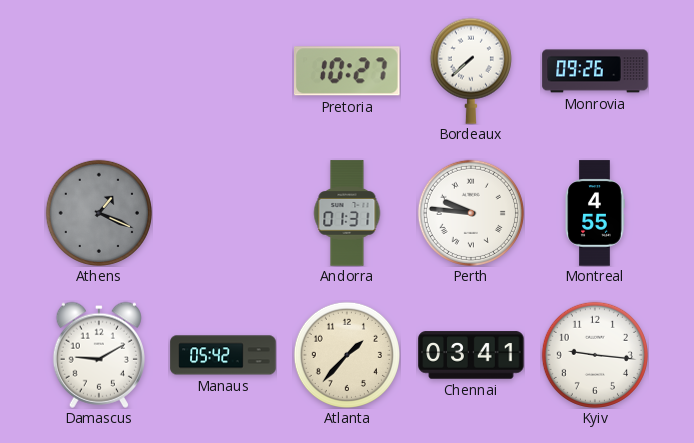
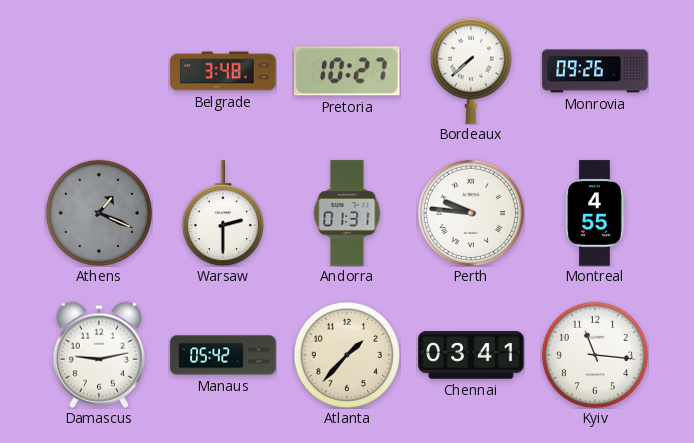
Belgrade: none -> 3:48
Warsaw: none -> 2:30
Damascus: 9:10 -> 9:13
Kyiv: 9:16 -> 11:16
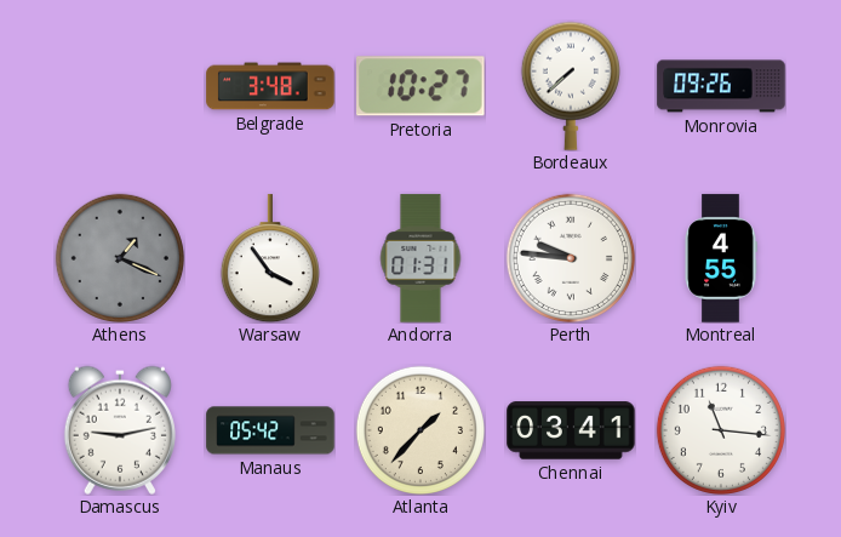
Warsaw: 2:30 -> 3:54
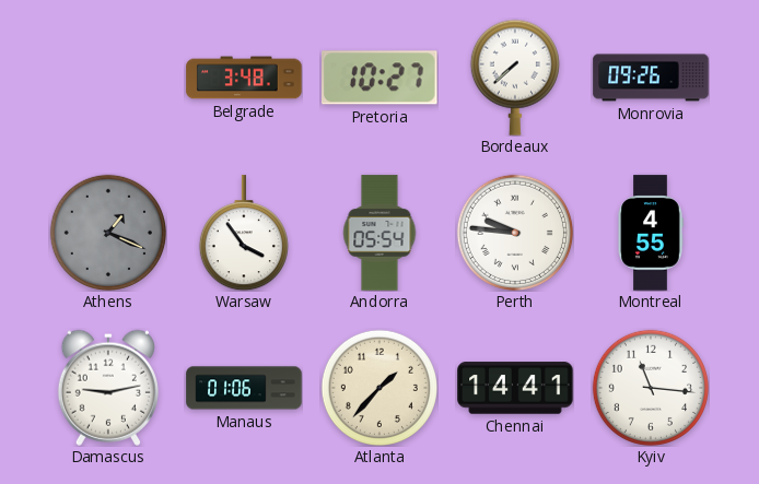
Andorra: 01:31 -> 05:54
Manaus: 05:42 -> 01:06
Chennai: 03:41 -> 14:41
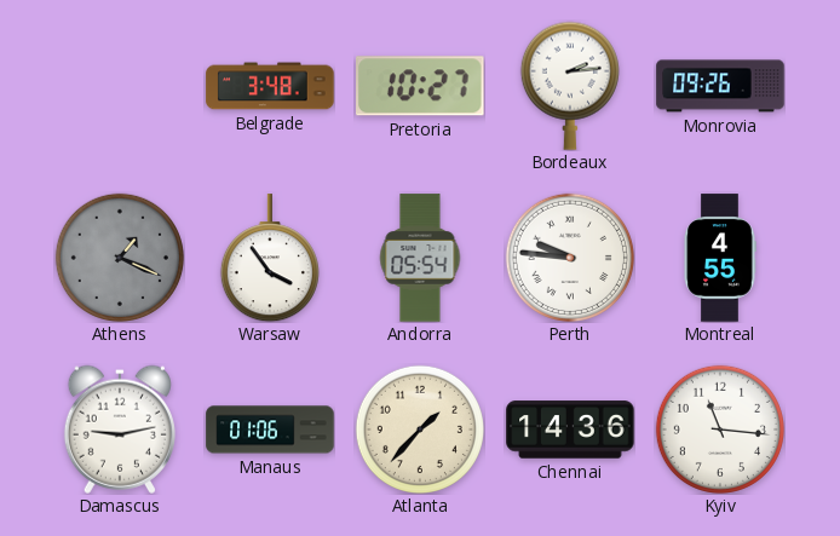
Bordeaux: 7:38 -> 2:14
Chennai: 14:41 -> 14:36
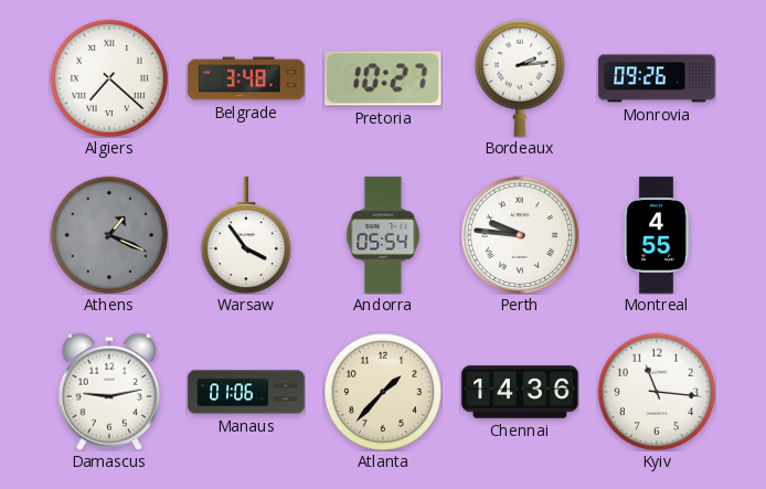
Algiers: none -> 7:22
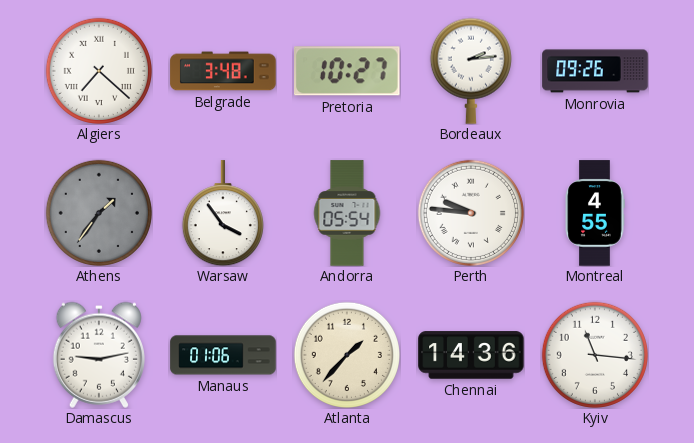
Athens: 1:19 -> 1:36
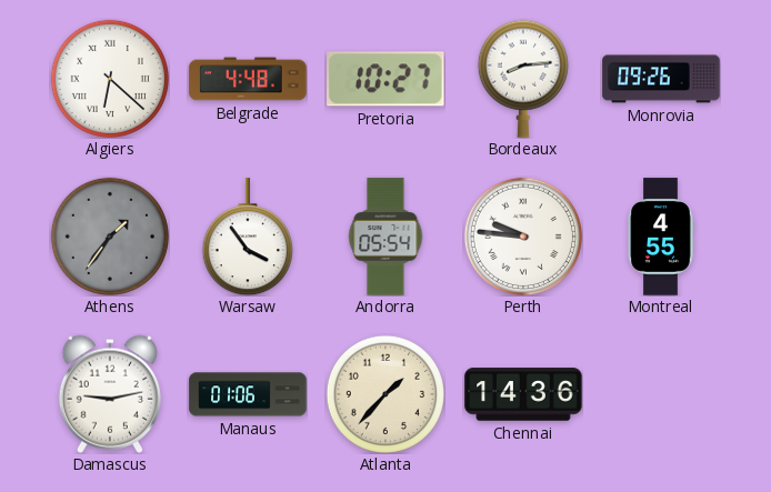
Algiers: 7:22 -> 6:22
Belgrade: 3:48 -> 4:48
Bordeaux: 2:14 -> 8:14
Kyiv: 11:16 -> none
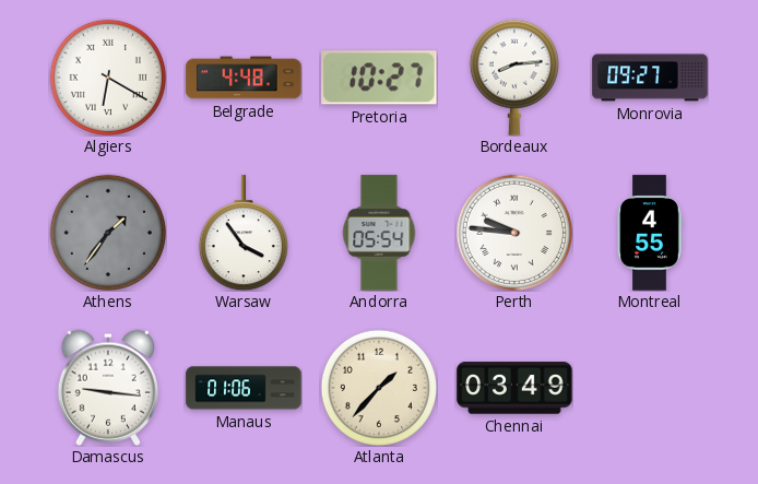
Algiers: 6:22 -> 6:20
Monrovia: 09:26 -> 09:27
Damascus: 9:13 -> 9:16
Chennai: 14:36 -> 03:49
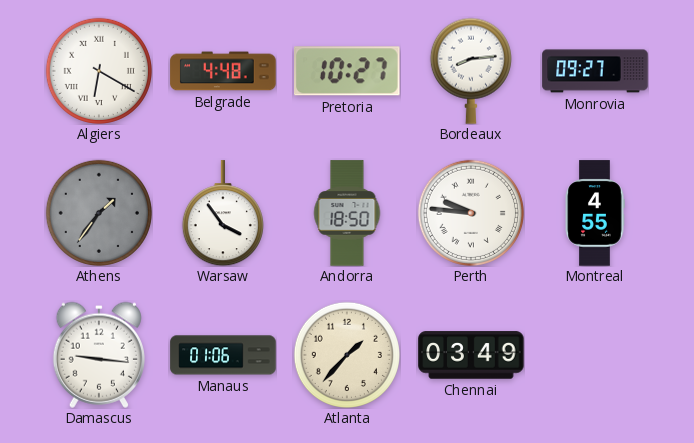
Andorra: 05:54 -> 18:50
